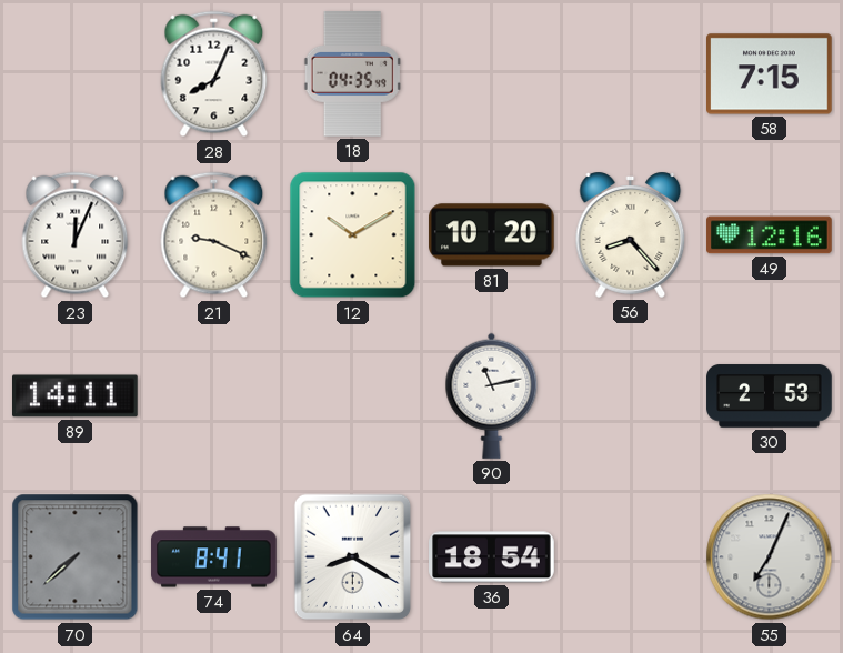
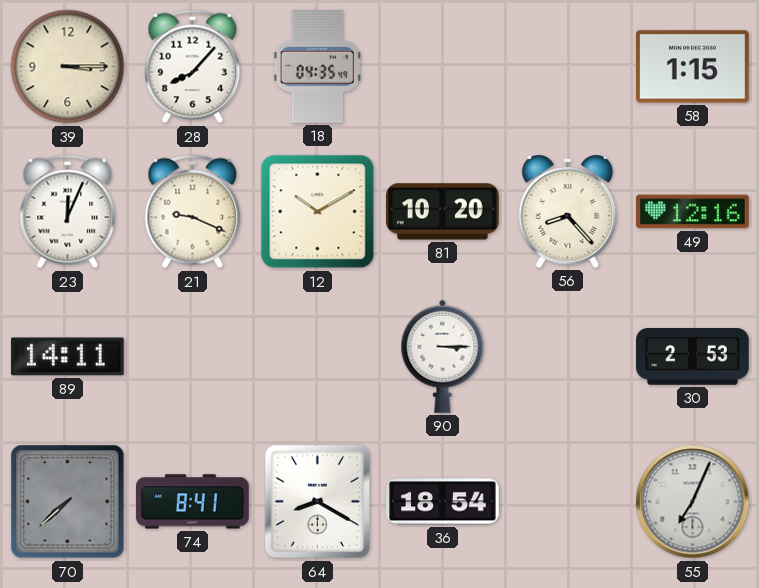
39: none -> 3:15
28: 8:04 -> 8:07
58: 7:15 -> 1:15
90: 11:13 -> 3:15
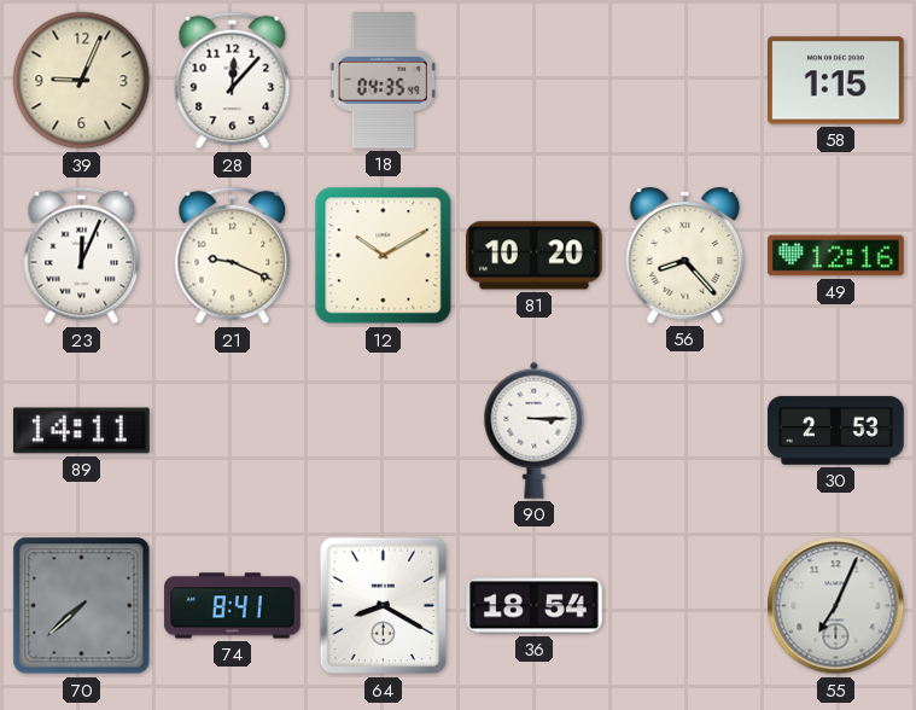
39: 3:15 -> 9:04
28: 8:07 -> 12:07
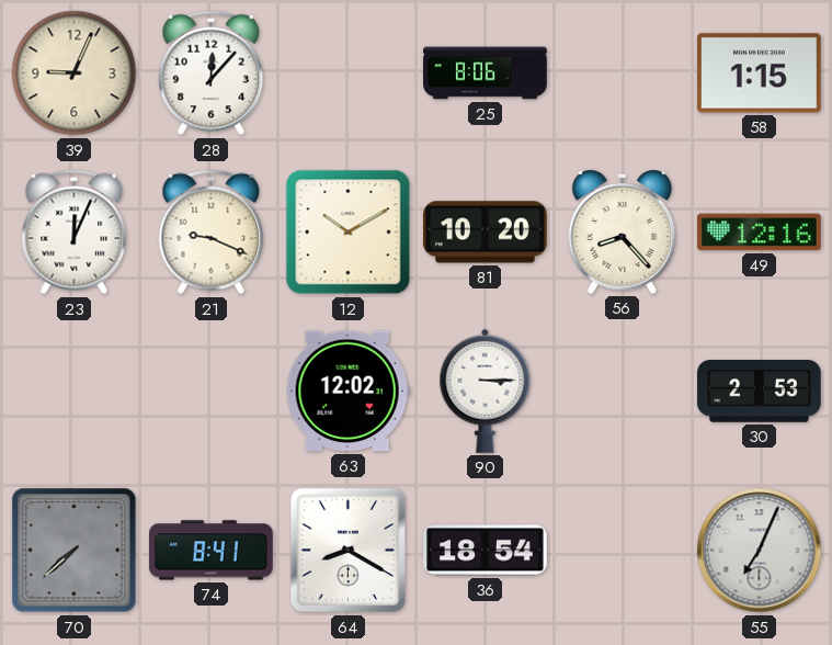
18: 04:35 -> none
25: none -> 8:06
89: 14:11 -> none
63: none -> 12:02
